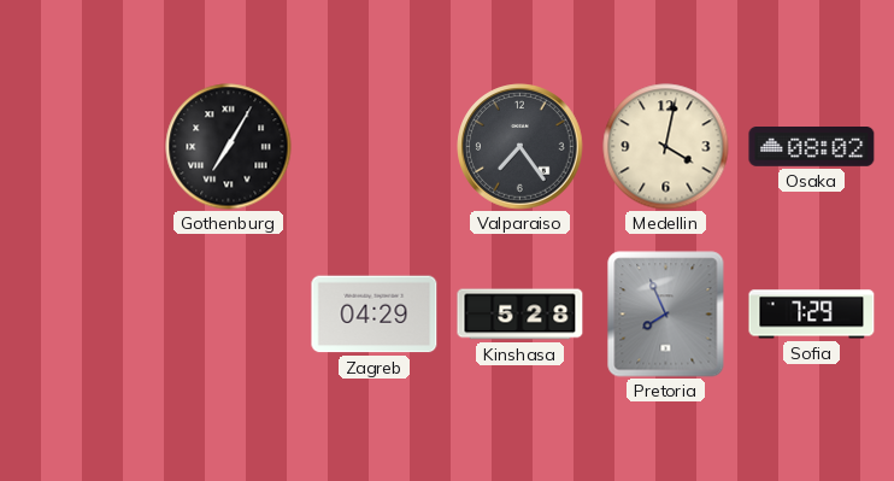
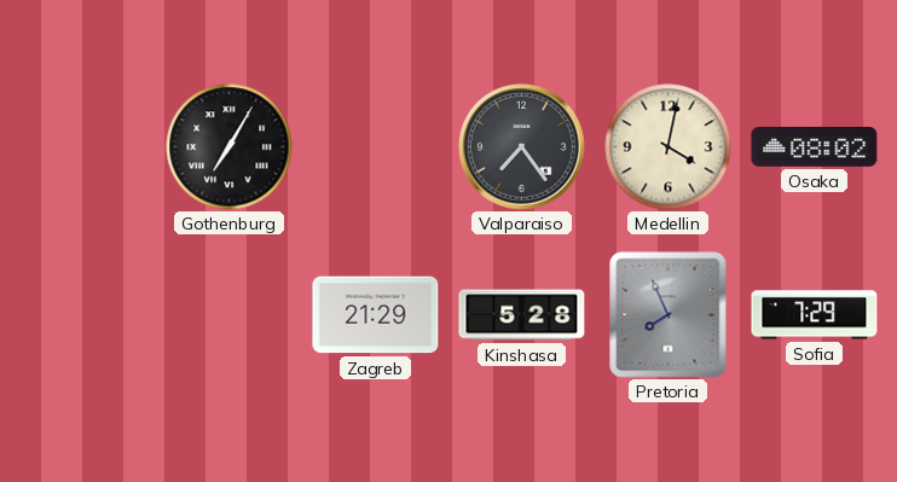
Zagreb: 04:29 -> 21:29
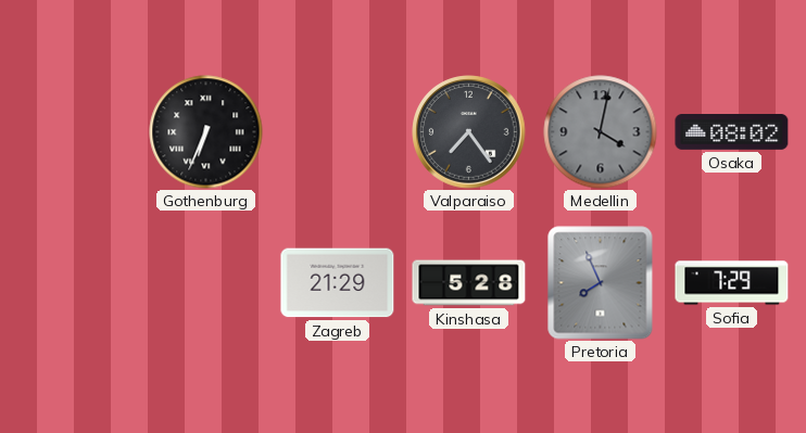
Gothenburg: 7:05 -> 6:34
Medellin dial: cream -> grey
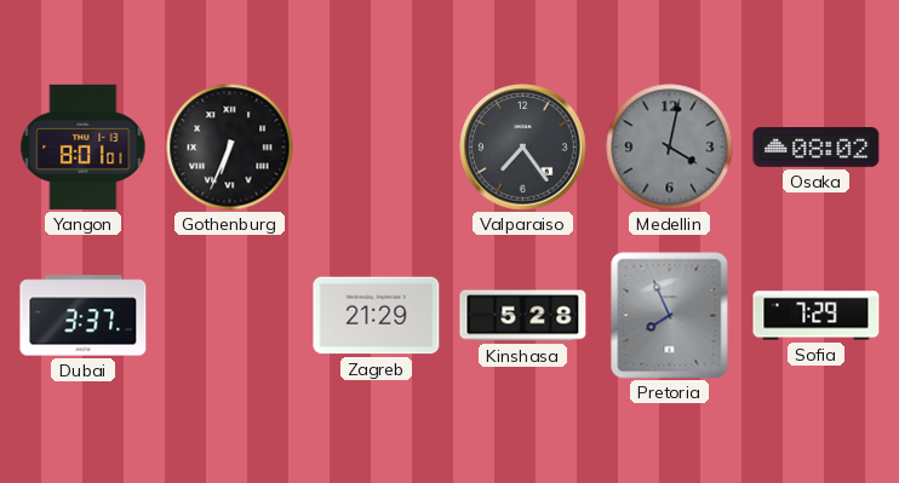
Yangon: none -> 8:01
Dubai: none -> 3:37
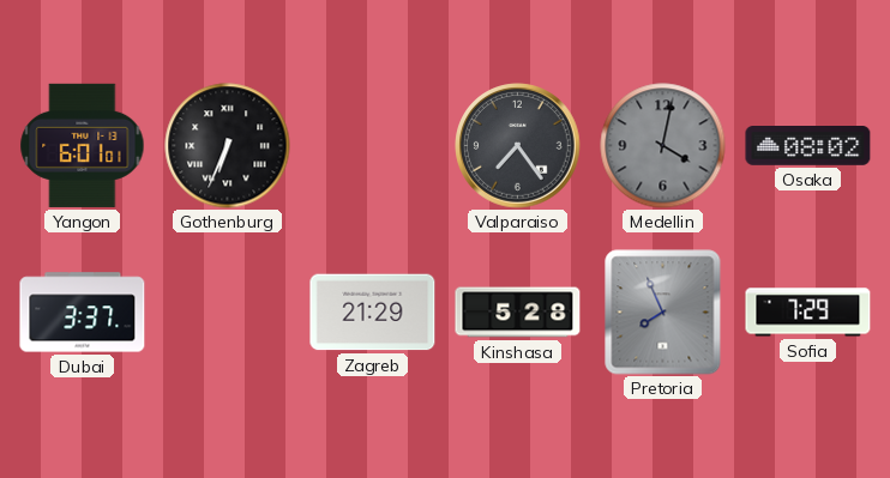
Yangon: 8:01 -> 6:01
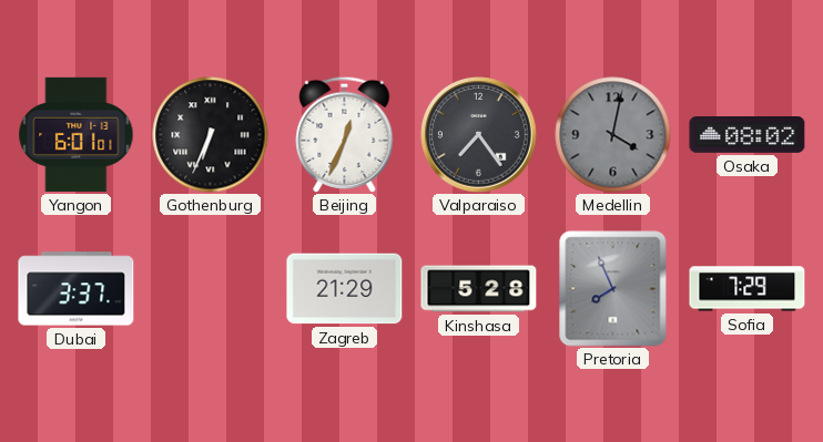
Beijing: none -> 12:34
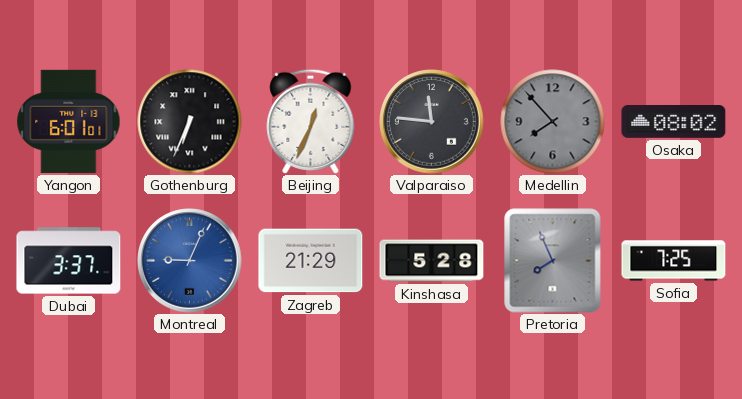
Valparaiso: 7:24 -> 11:46
Medellin: 4:02 -> 7:53
Montreal: none -> 9:04
Sofia: 7:29 -> 7:25
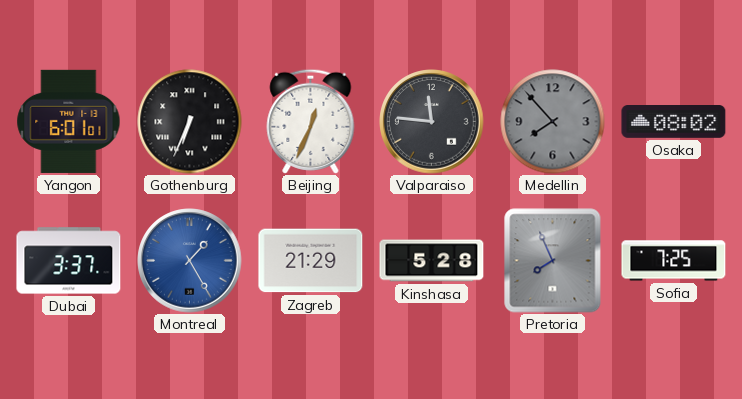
Montreal: 9:04 -> 1:25
